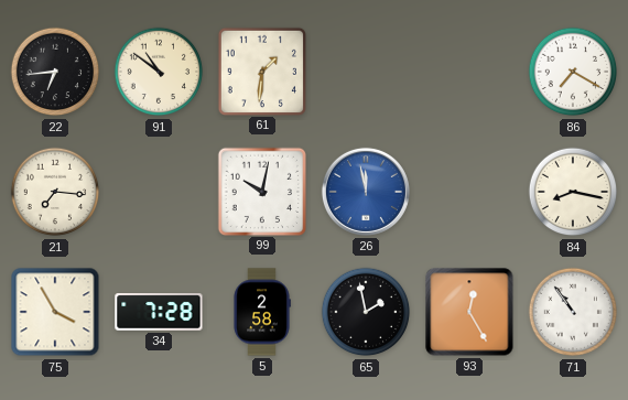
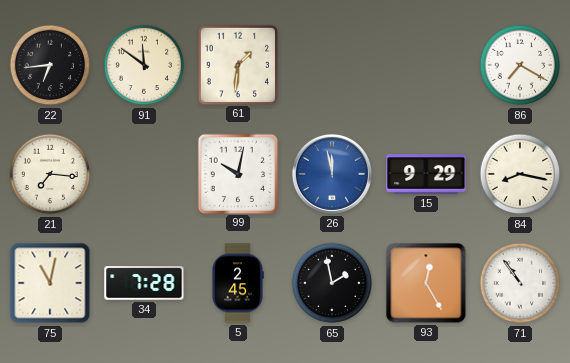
91: 10:51 -> 11:51
15: none -> 9:29
75: 3:55 -> 11:02
5: 2:58 -> 2:45
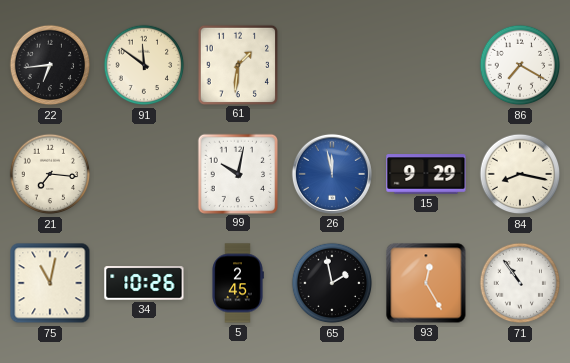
34: 7:28 -> 10:26
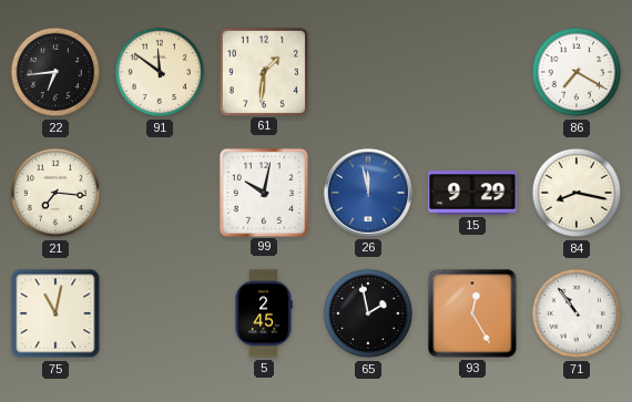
34: 10:26 -> none
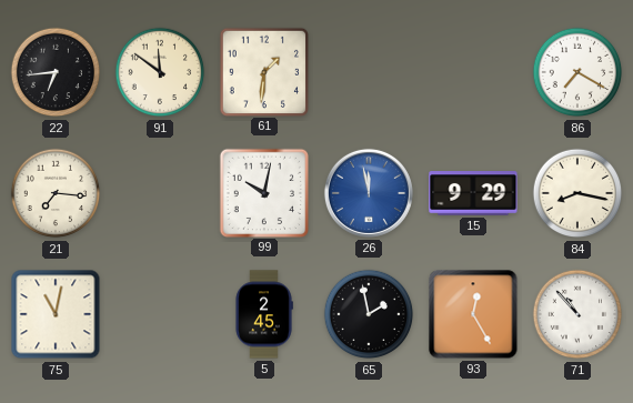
71: 10:54 -> 10:53
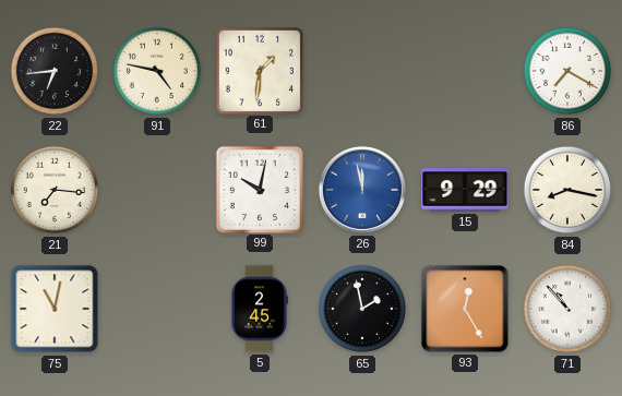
91: 11:51 -> 4:47
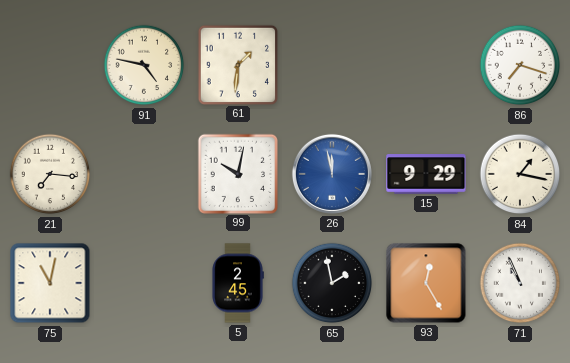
22: 6:44 -> none
86: 7:20 -> 7:18
84: 8:17 -> 1:17
71: 10:53 -> 10:56
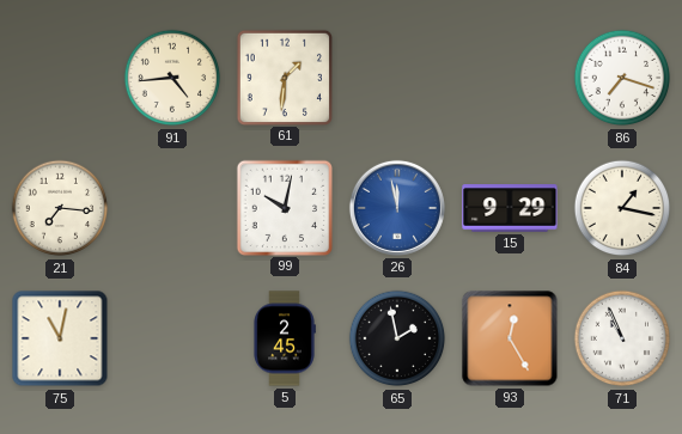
91: 4:47 -> 4:44
